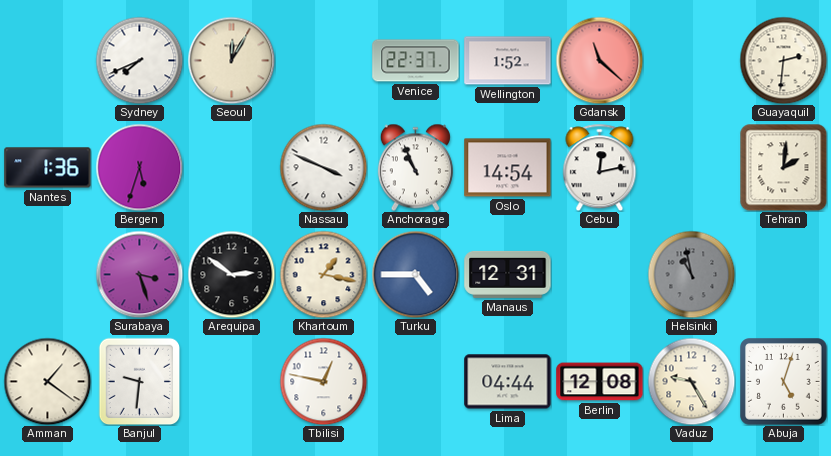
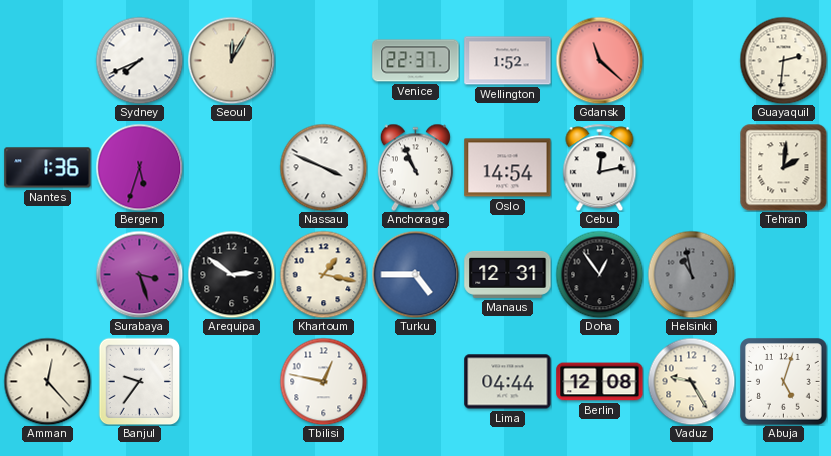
Doha: none -> 12:54
Amman: 1:21 -> 12:23
Banjul: 9:31 -> 9:36
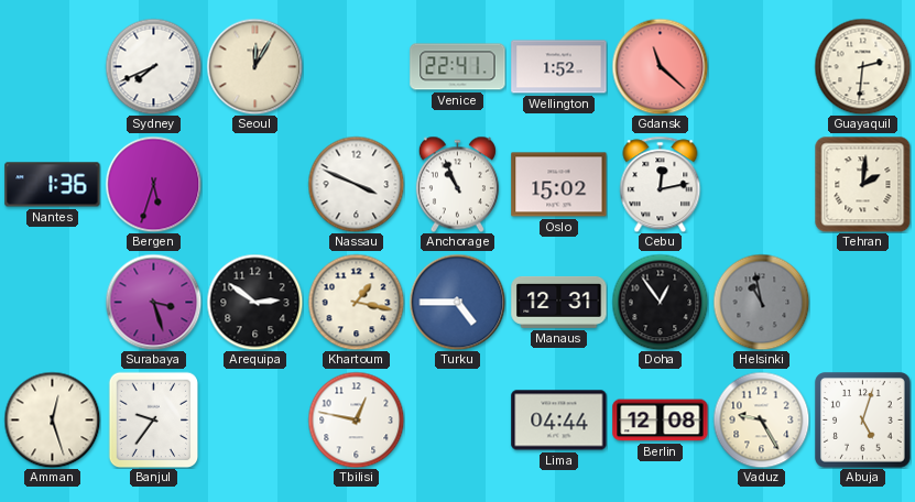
Venice: 22:37 -> 22:41
Oslo: 14:54 -> 15:02
Amman: 12:23 -> 12:27
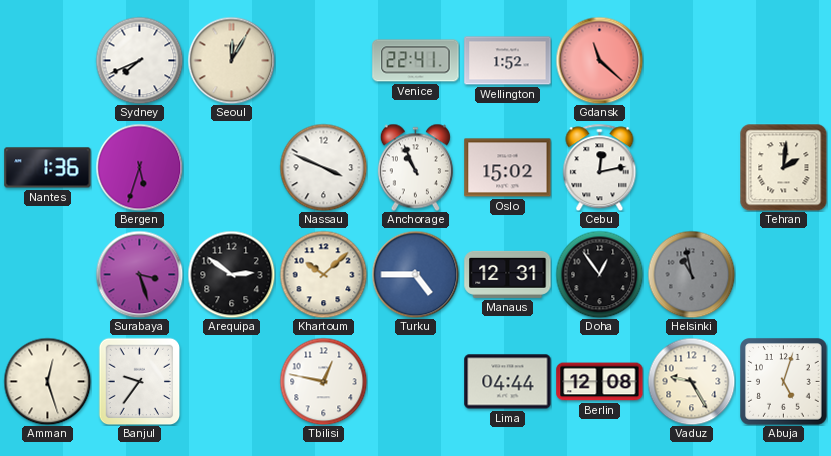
Guayaquil: 2:31 -> none
Khartoum: 1:17 -> 10:08
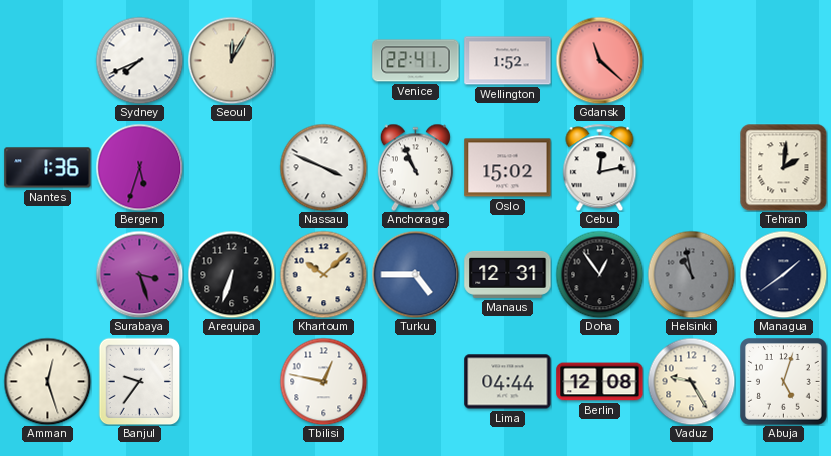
Arequipa: 2:51 -> 6:33
Managua: none -> 1:39
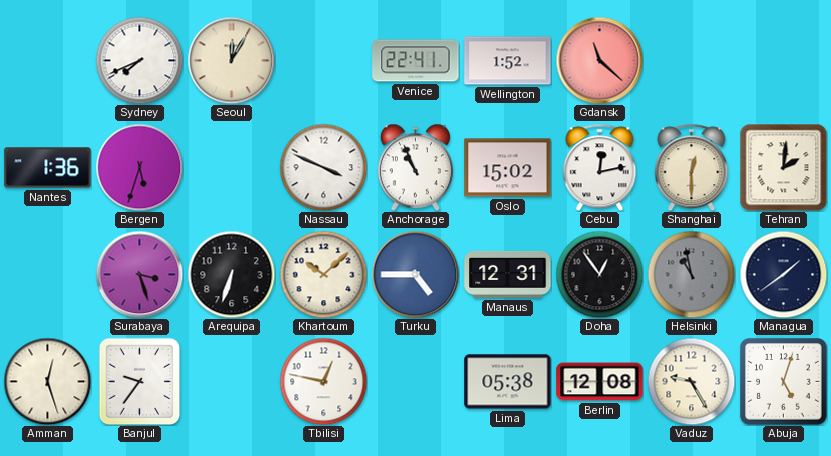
Shanghai: none -> 12:30
Lima: 04:44 -> 05:38
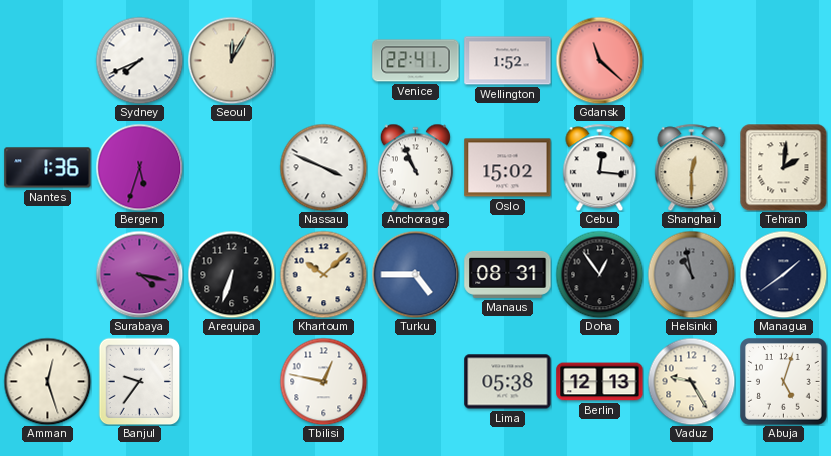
Cebu: 12:13 -> 12:16
Surabaya: 3:27 -> 4:17
Manaus: 12:31 -> 08:31
Berlin: 12:08 -> 12:13
